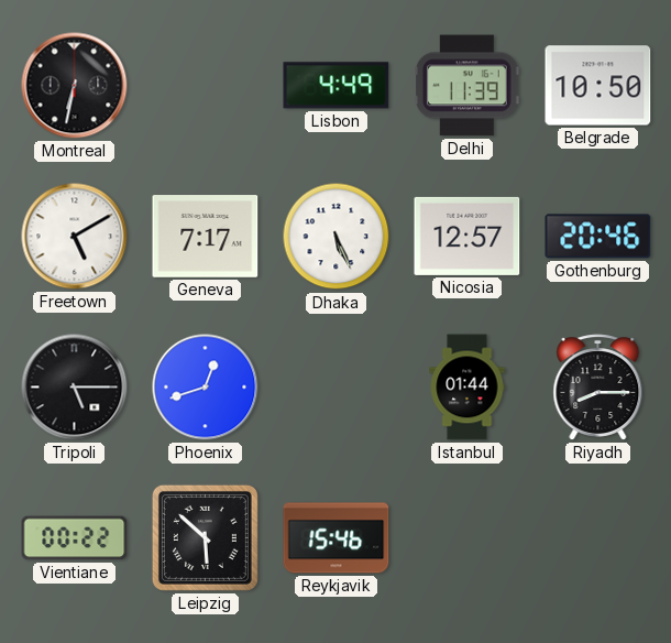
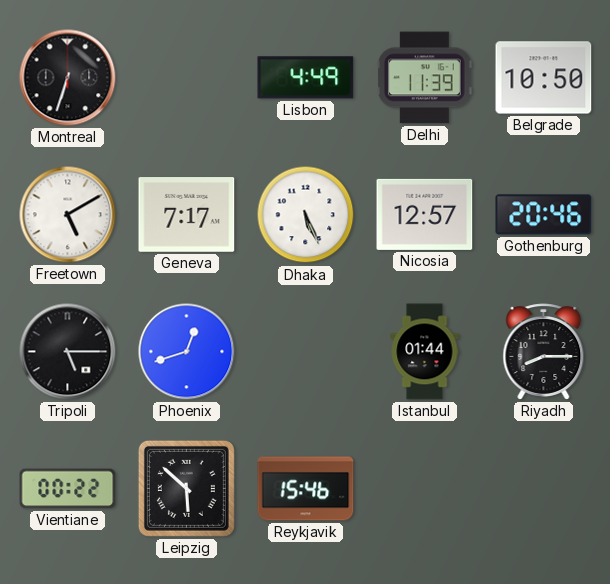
Montreal: 6:32 -> 6:33
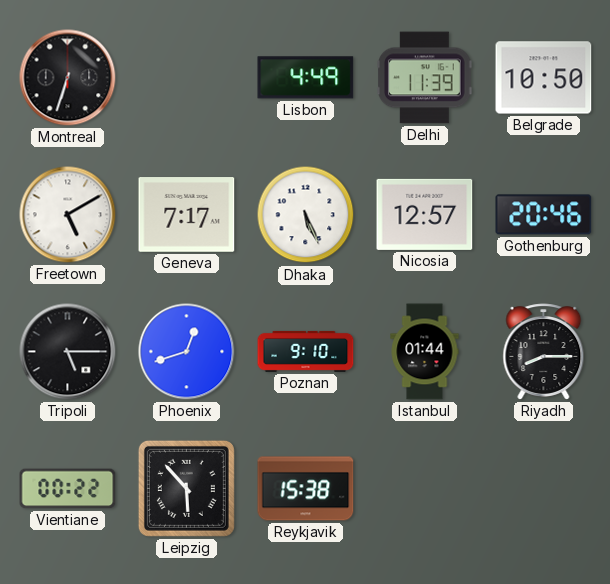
Poznan: none -> 9:10
Leipzig: 5:52 -> 5:53
Reykjavik: 15:46 -> 15:38
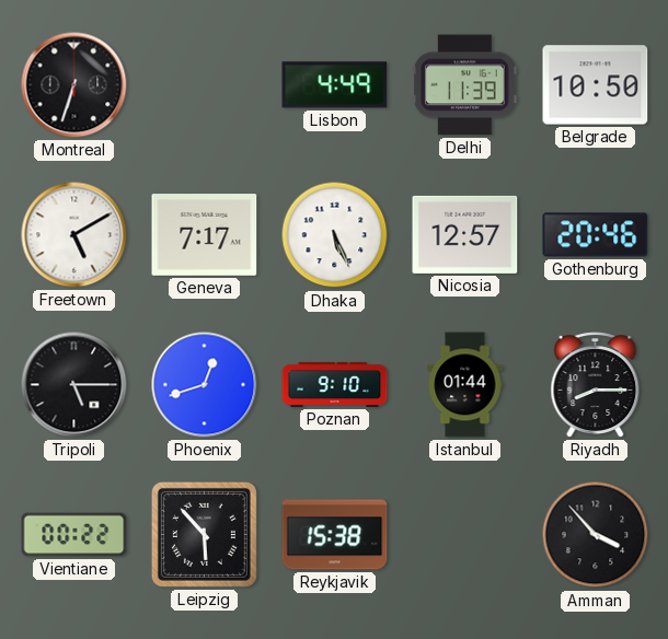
Amman: none -> 3:53
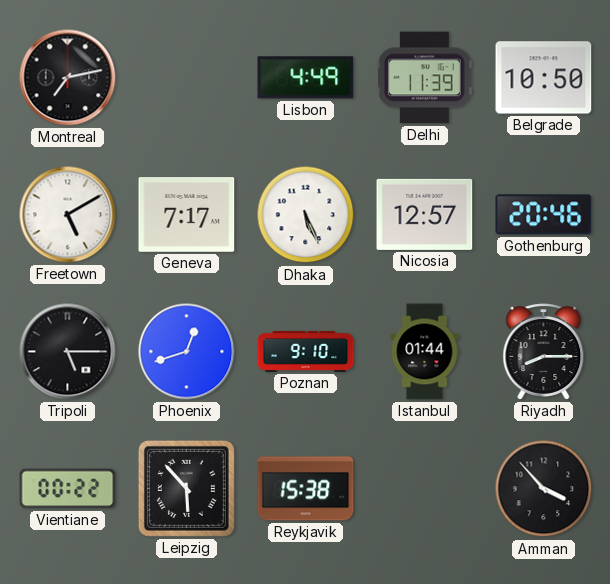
Montreal: 6:33 -> 7:13
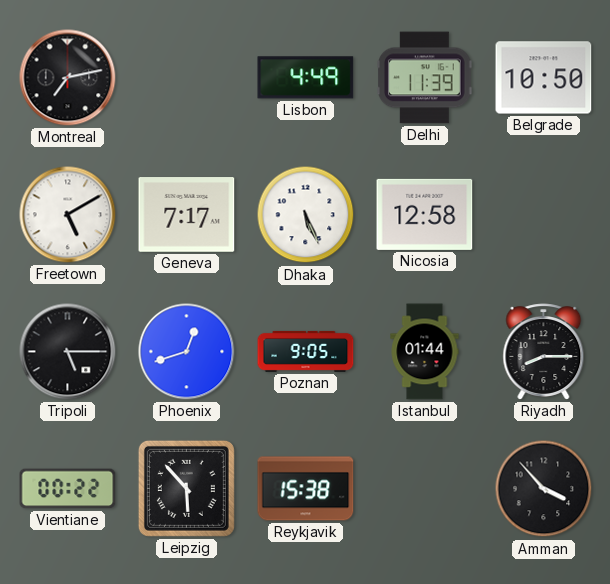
Nicosia: 12:57 -> 12:58
Gothenburg: 20:46 -> none
Poznan: 9:10 -> 9:05
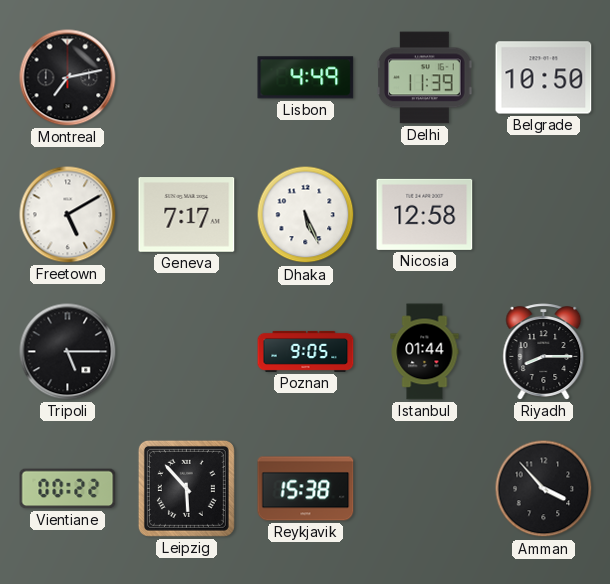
Phoenix: 12:42 -> none
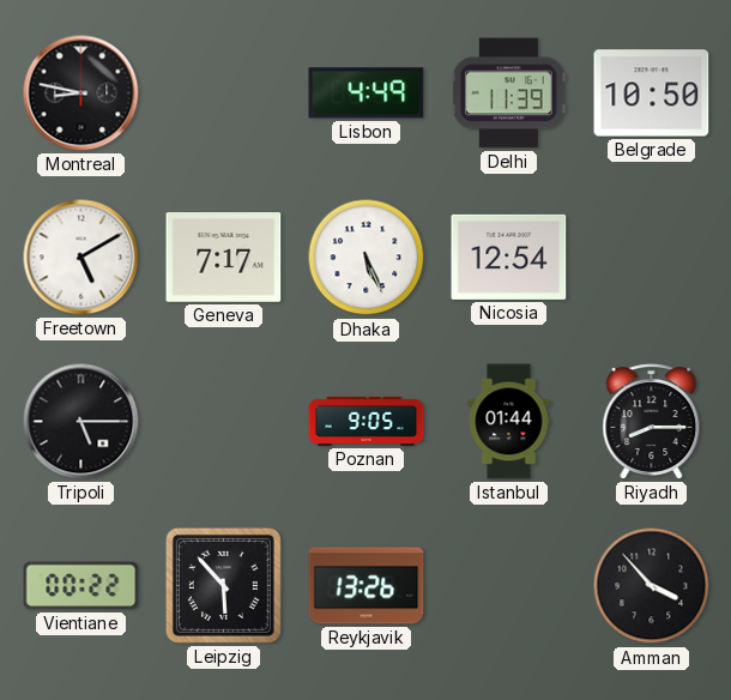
Montreal: 7:13 -> 8:47
Nicosia: 12:58 -> 12:54
Reykjavik: 15:38 -> 13:26
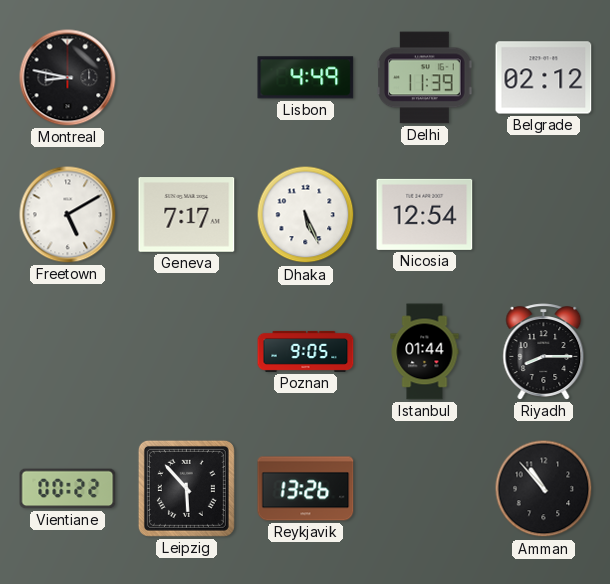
Belgrade: 10:50 -> 02:12
Tripoli: 5:15 -> none
Amman: 3:53 -> 10:53
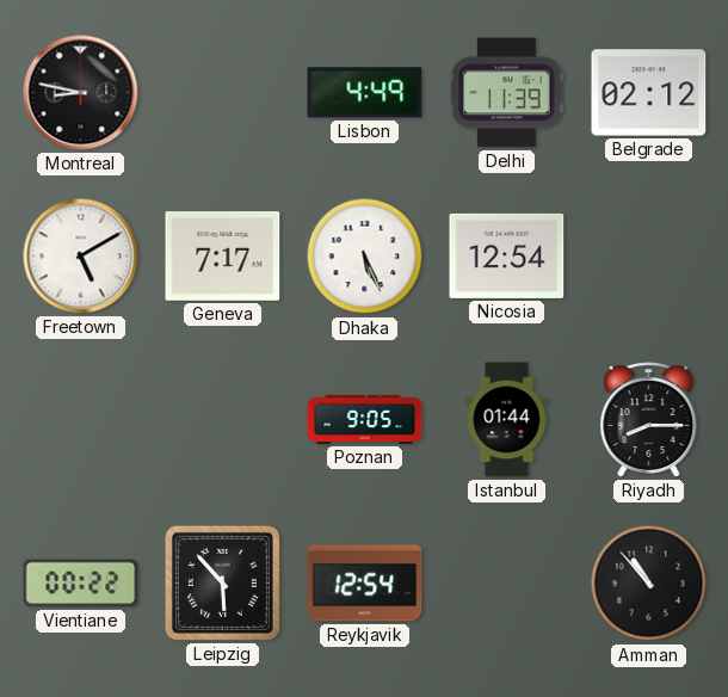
Reykjavik: 13:26 -> 12:54
